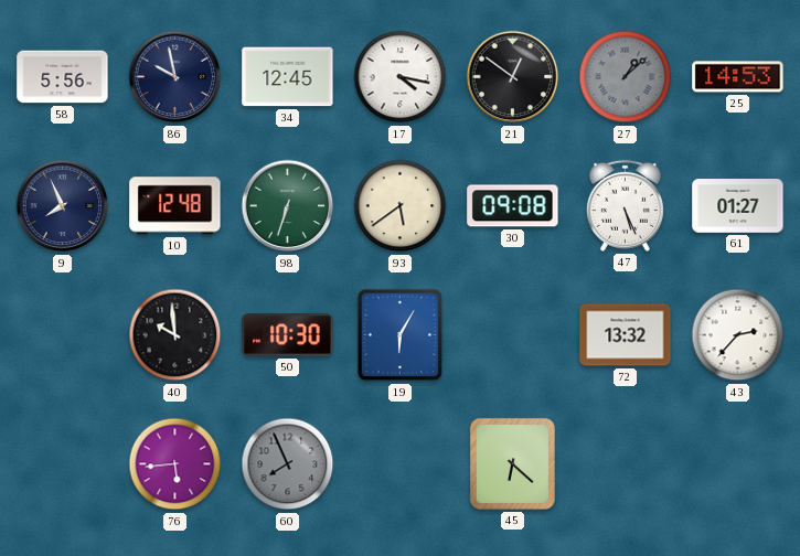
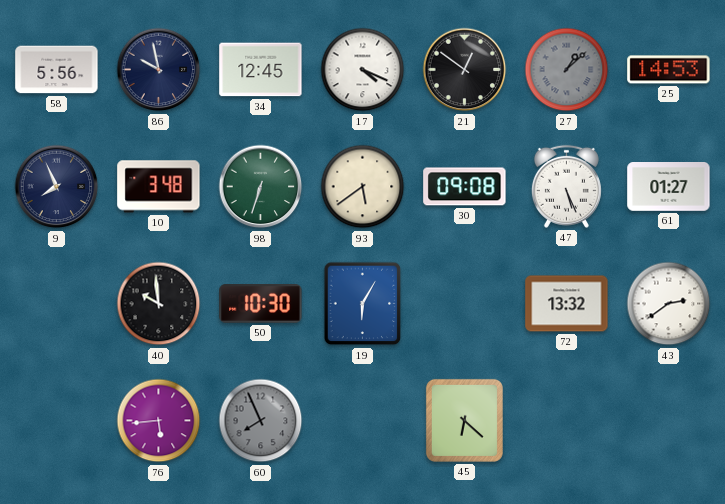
17: 4:17 -> 4:19
10: 12:48 -> 3:48
43: 2:37 -> 2:39
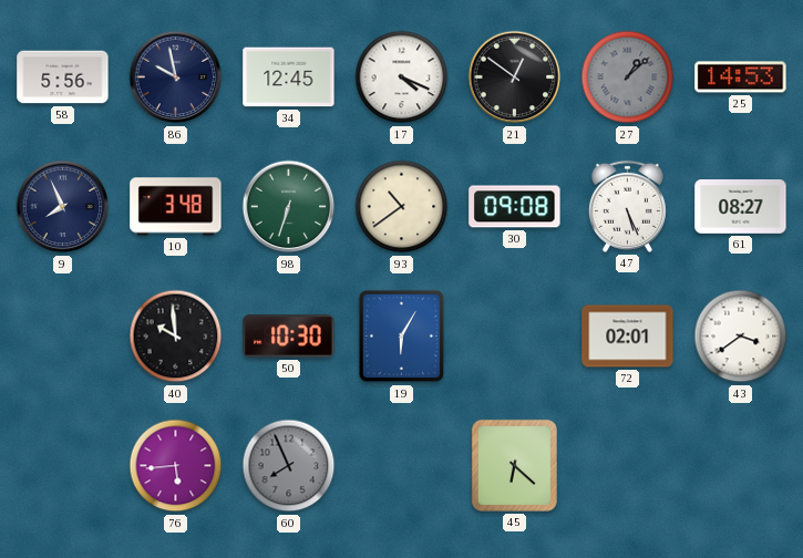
93: 5:39 -> 10:39
61: 01:27 -> 08:27
72: 13:32 -> 02:01
43: 2:39 -> 3:39
